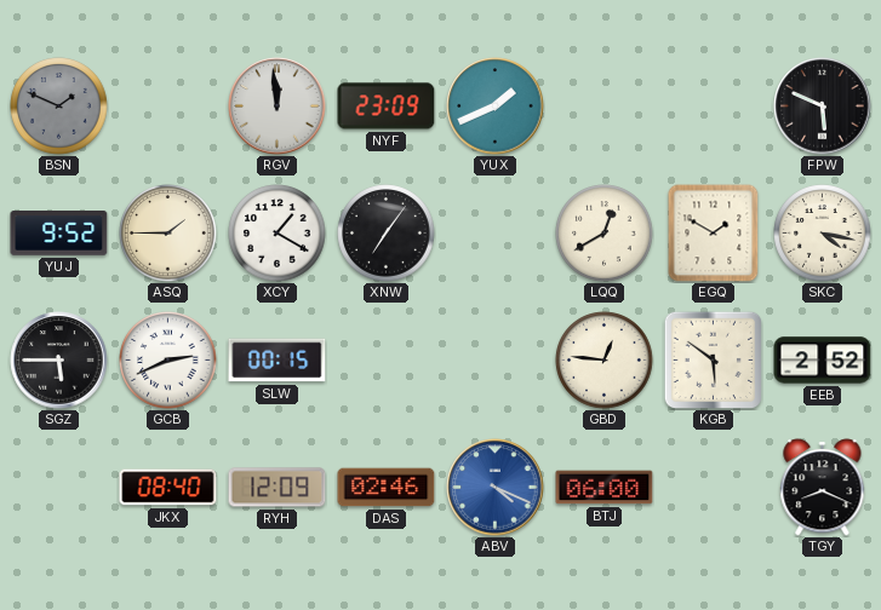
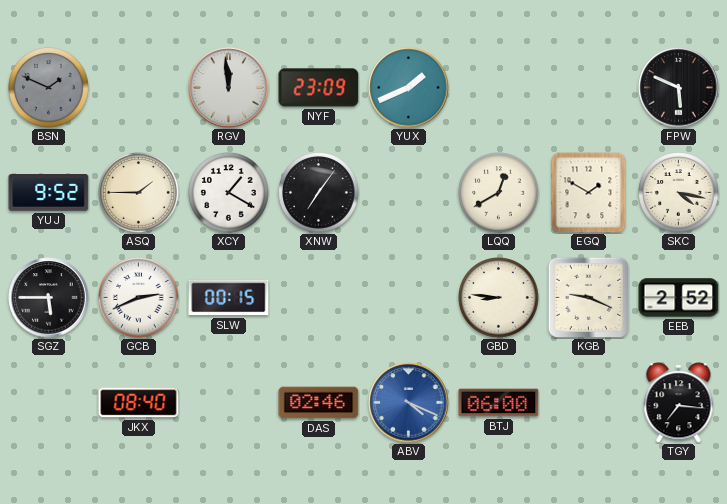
GBD: 12:46 -> 8:46
KGB: 5:51 -> 9:19
RYH: 12:09 -> none
TGY: 8:19 -> 7:16
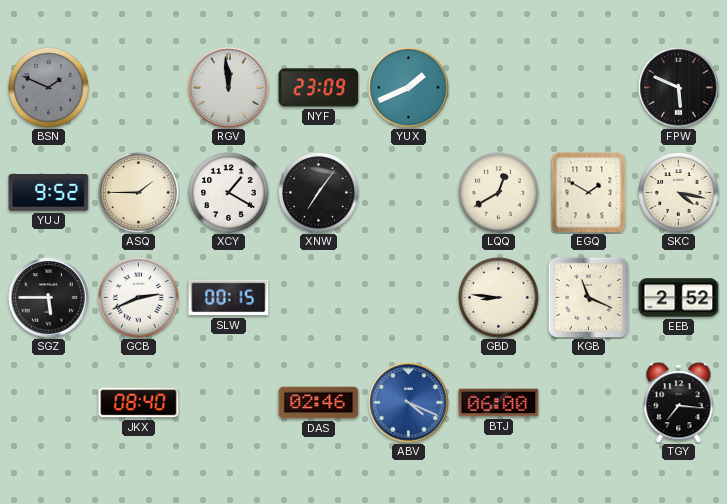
KGB: 9:19 -> 11:19
